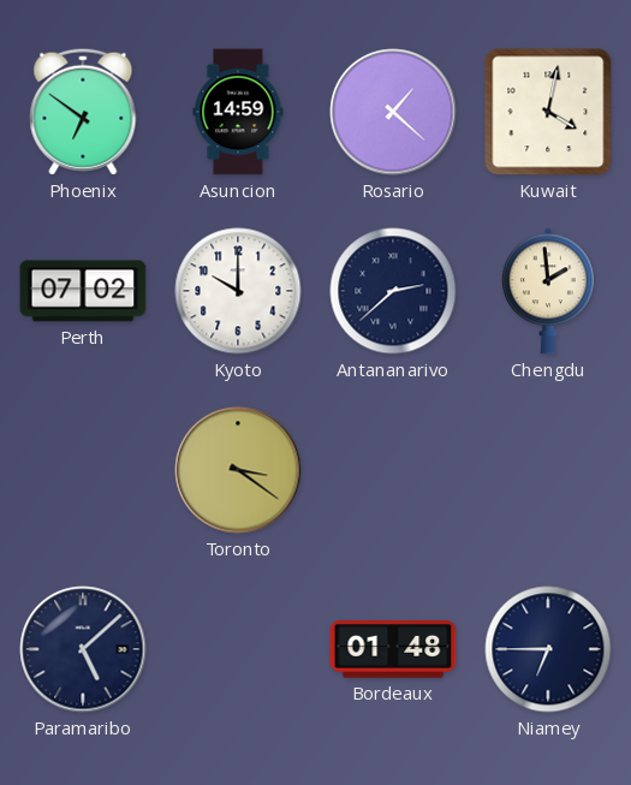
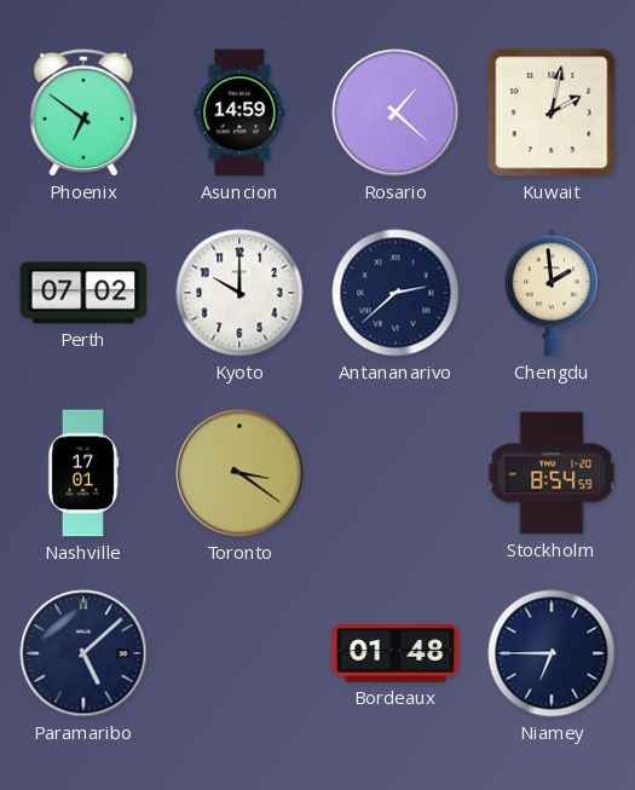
Kuwait: 4:02 -> 2:02
Nashville: none -> 17:01
Stockholm: none -> 8:54
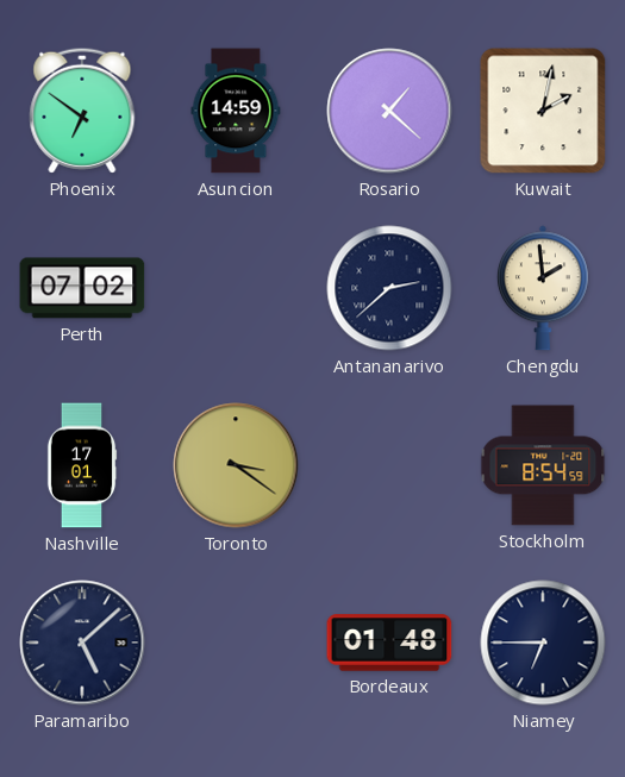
Kyoto: 10:00 -> none
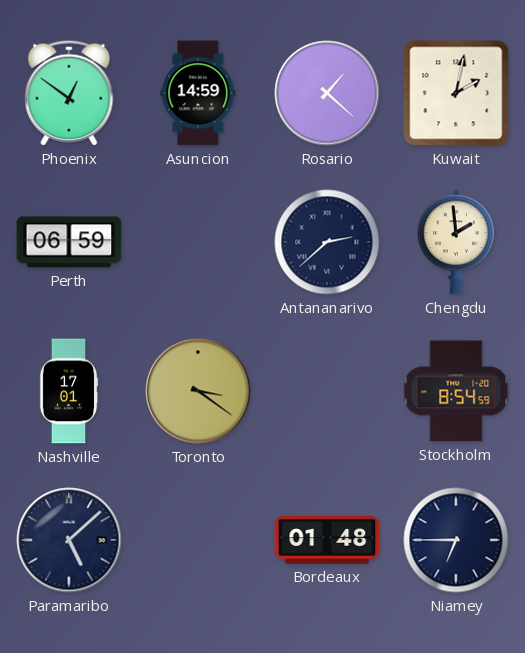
Phoenix: 6:51 -> 12:51
Perth: 07:02 -> 06:59
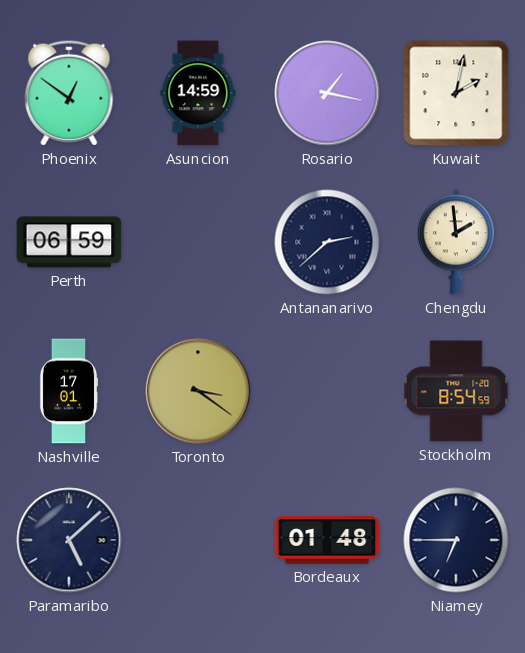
Rosario: 1:22 -> 1:17
